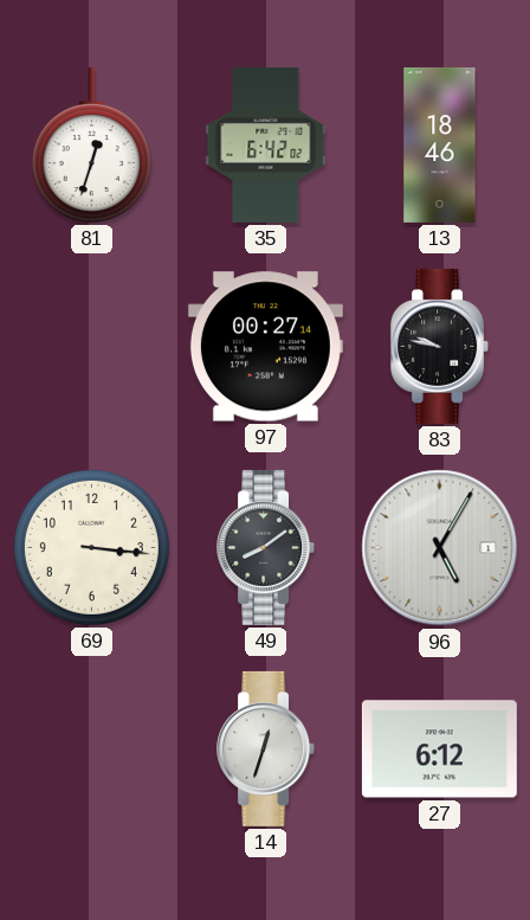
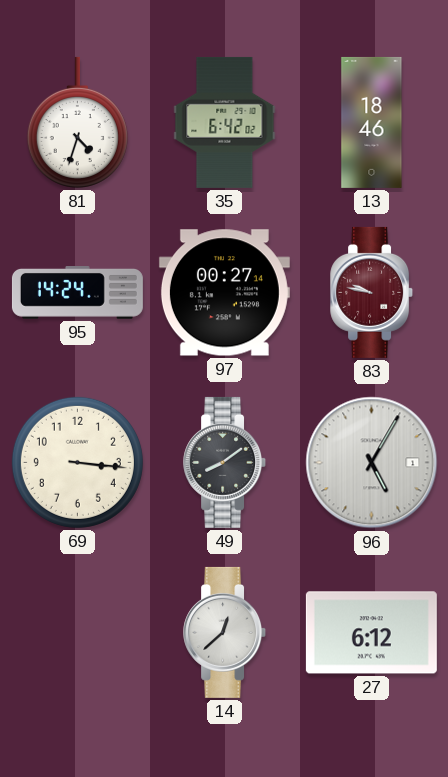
81: 12:33 -> 4:33
95: none -> 14:24
83 dial: black -> burgundy
14: 12:33 -> 12:38
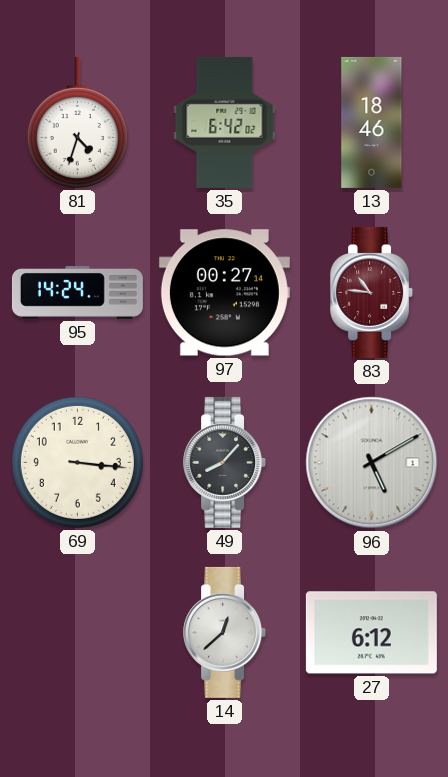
83: 9:47 -> 10:46
49: 8:09 -> 8:07
96: 5:05 -> 5:10
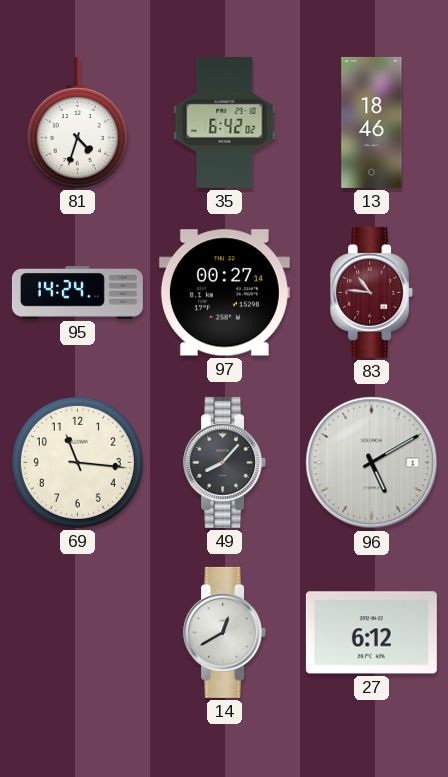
69: 3:16 -> 11:16
14: 12:38 -> 12:40
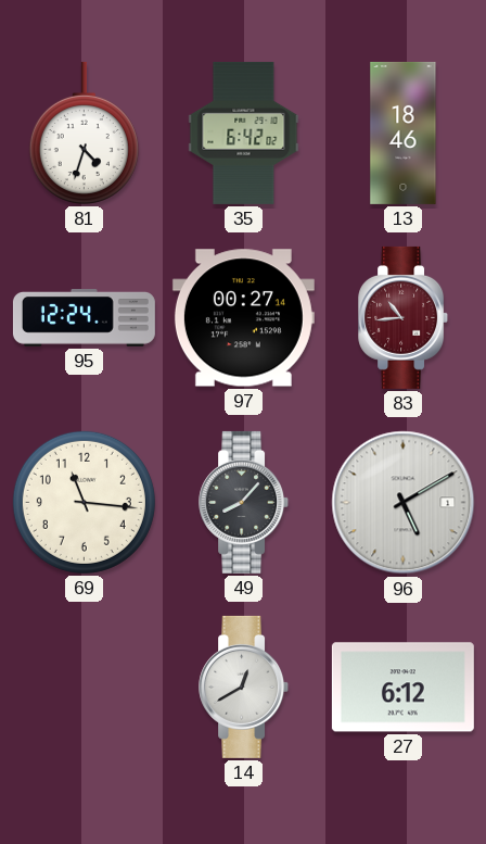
95: 14:24 -> 12:24
83: 10:46 -> 10:44
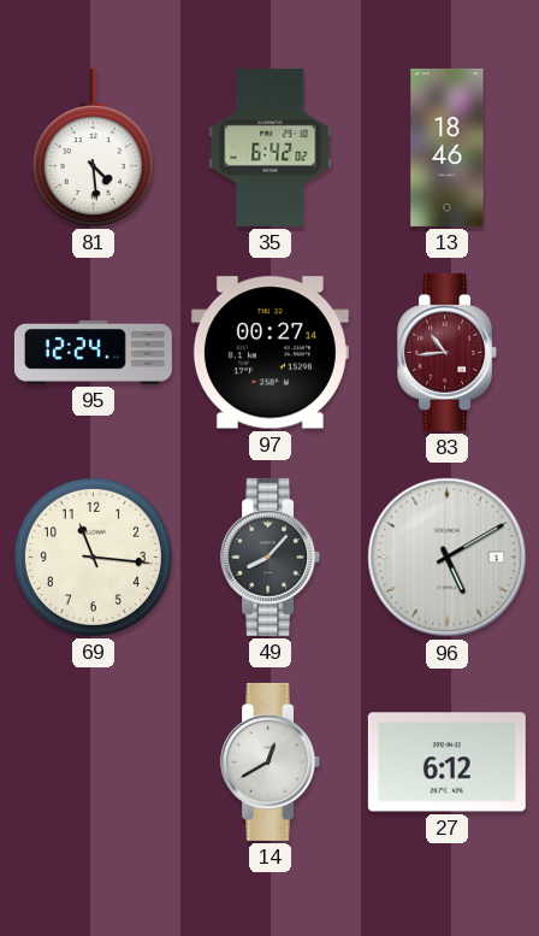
81: 4:33 -> 4:29
